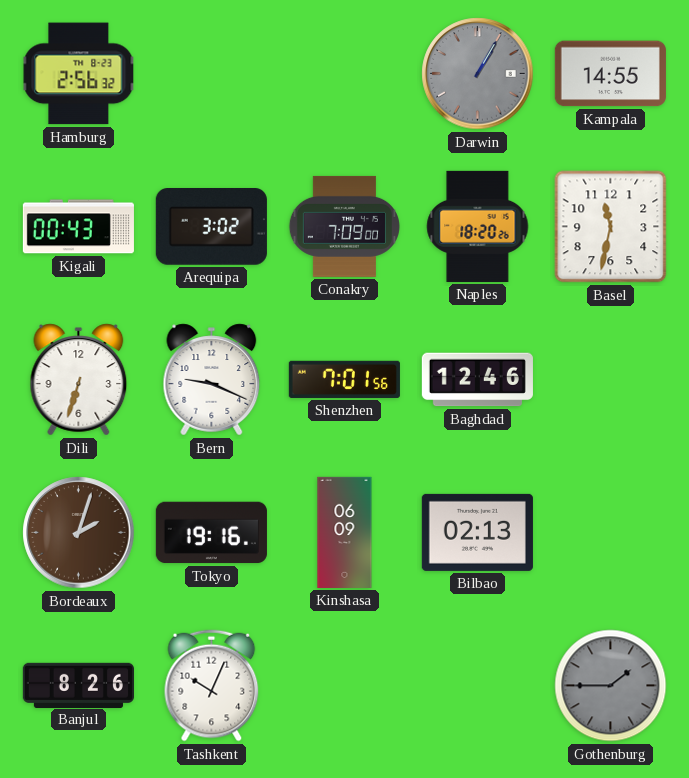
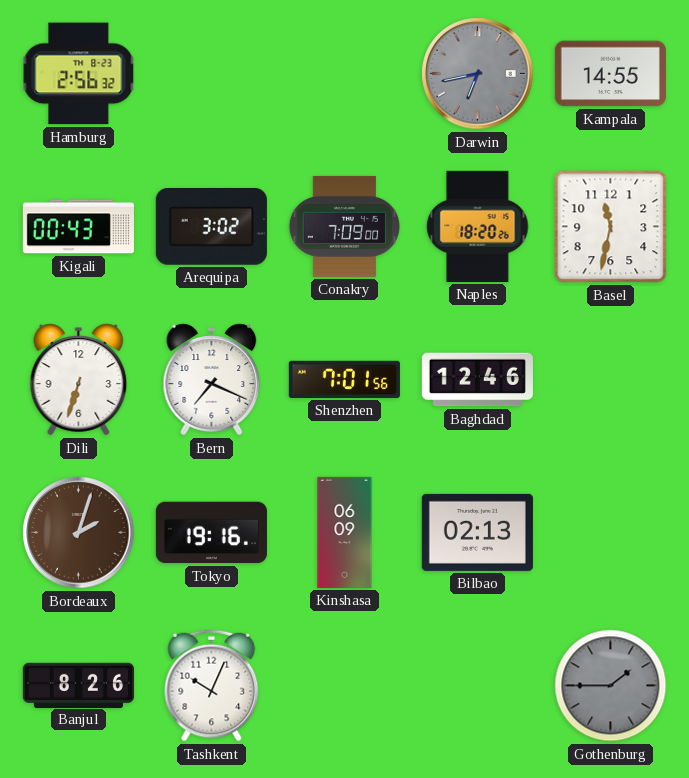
Darwin: 1:05 -> 6:43
Bern: 9:19 -> 7:19
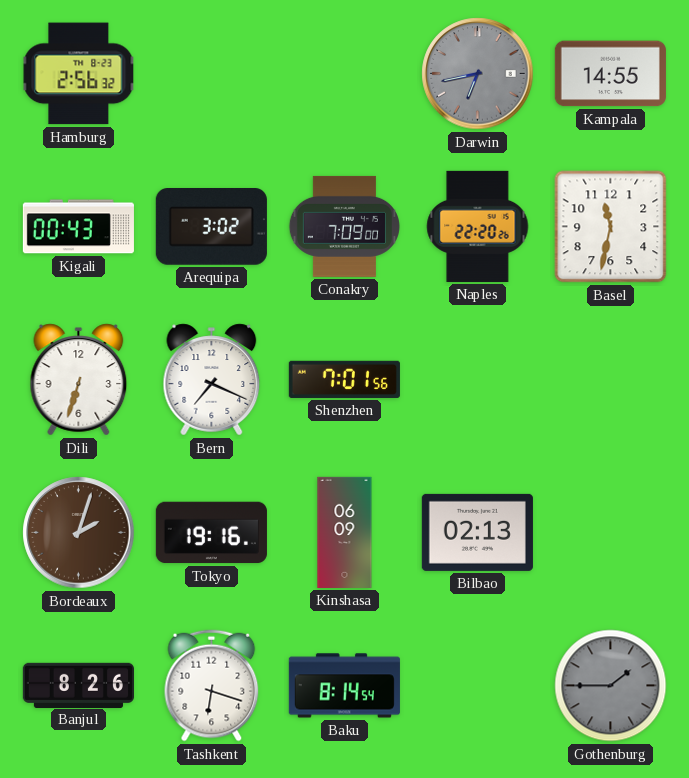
Naples: 18:20 -> 22:20
Baghdad: 12:46 -> none
Tashkent: 10:04 -> 6:18
Baku: none -> 8:14
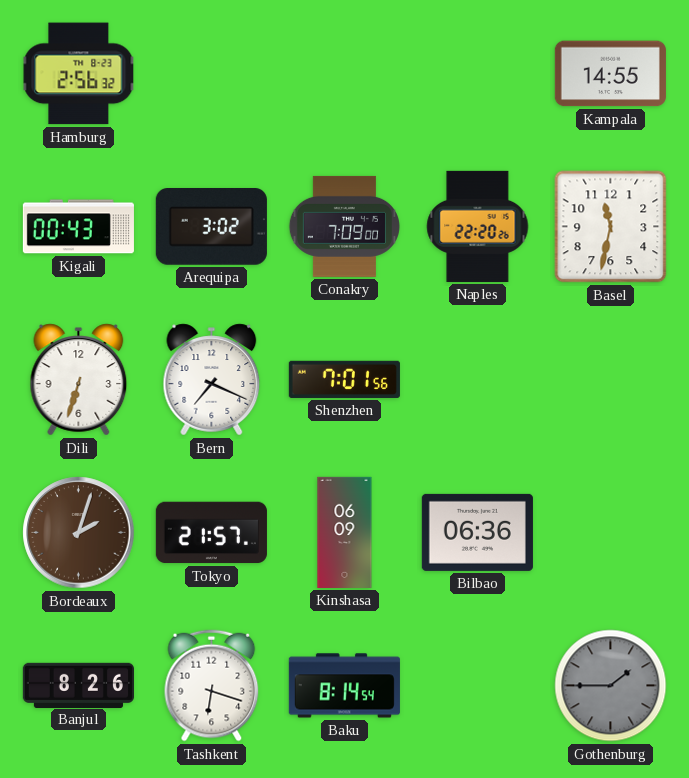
Darwin: 6:43 -> none
Tokyo: 19:16 -> 21:57
Bilbao: 02:13 -> 06:36
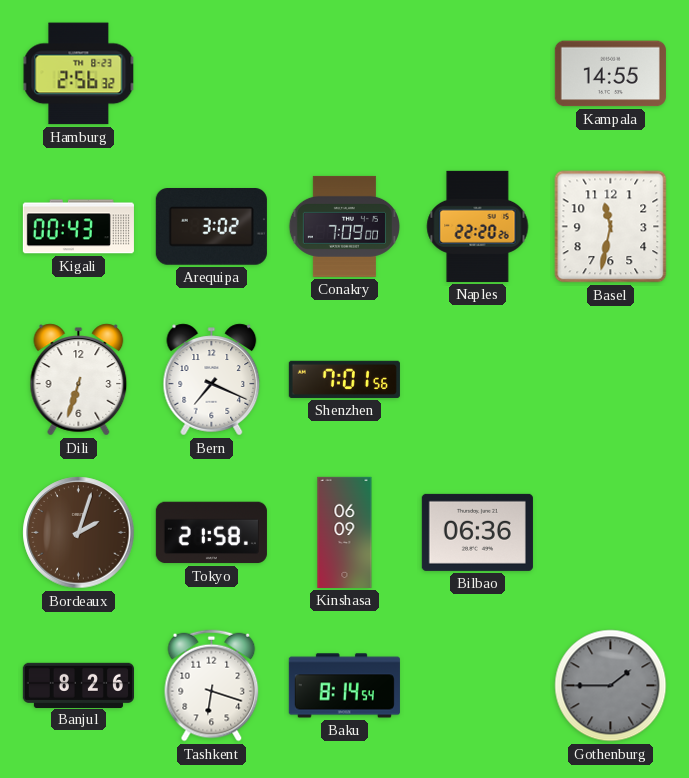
Tokyo: 21:57 -> 21:58
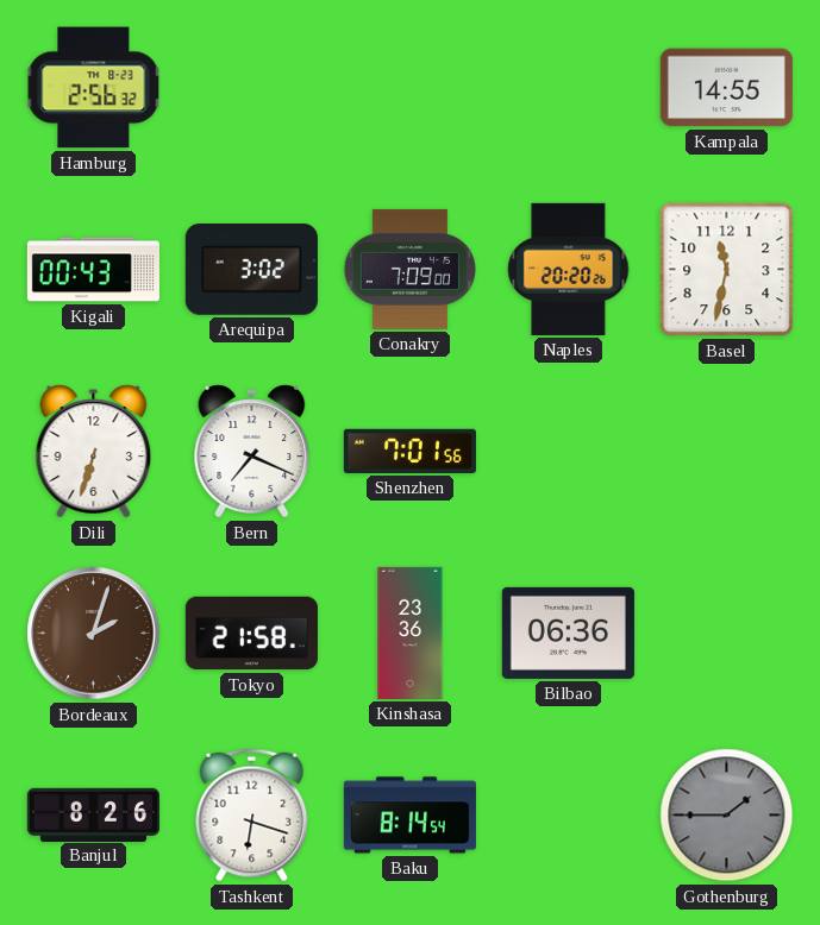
Naples: 22:20 -> 20:20
Kinshasa: 06:09 -> 23:36
